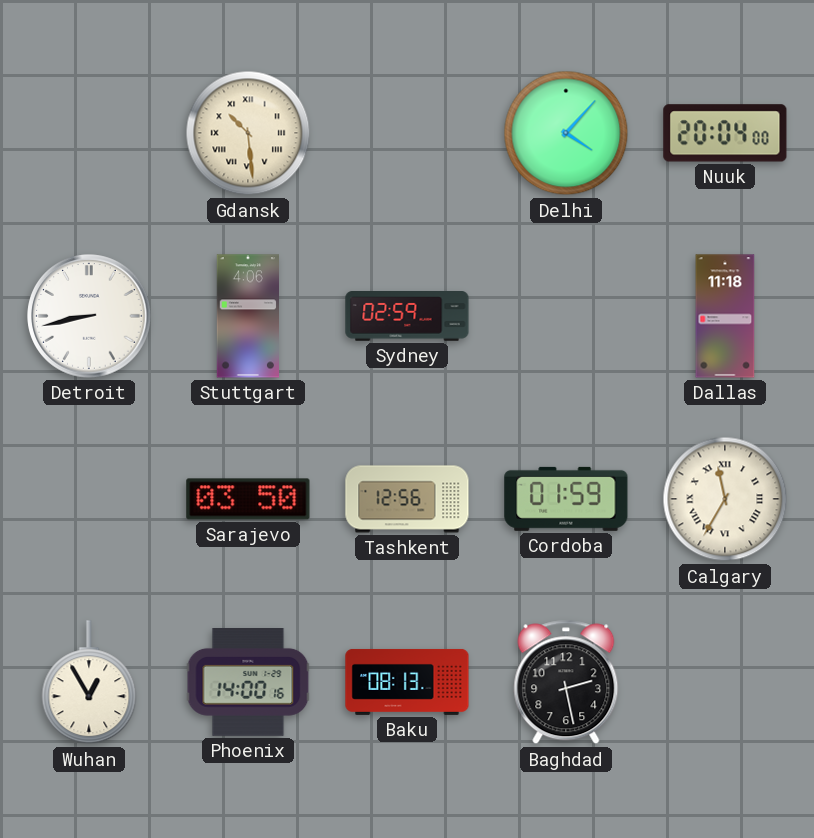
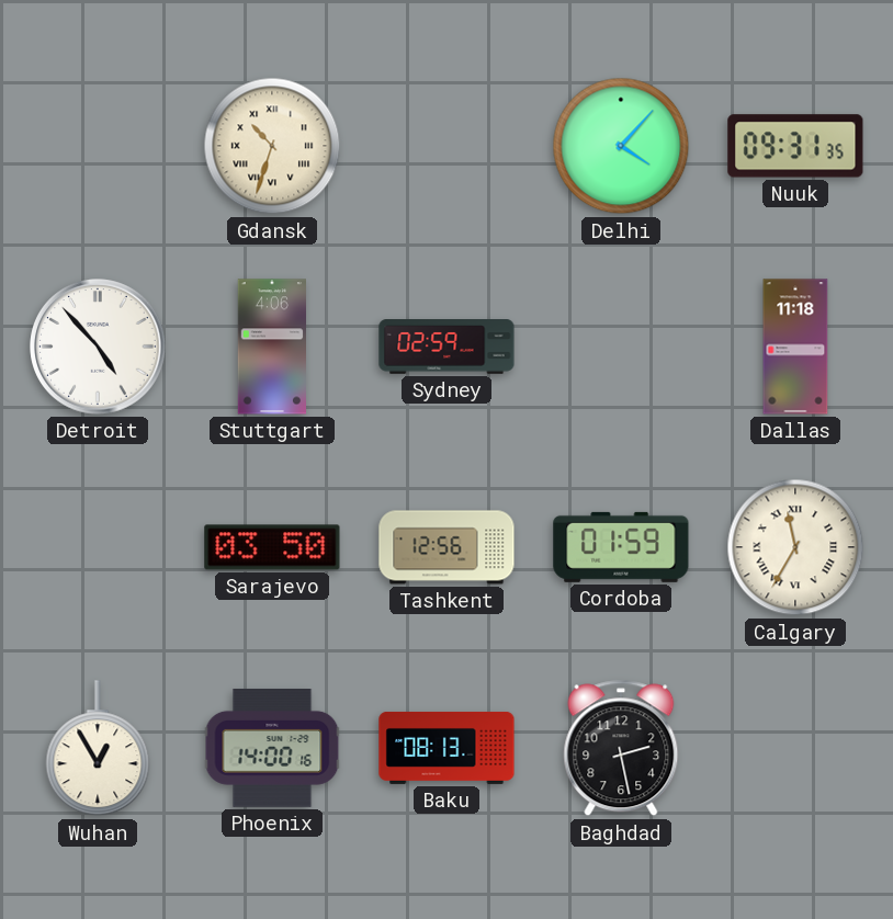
Gdansk: 10:29 -> 10:33
Nuuk: 20:04 -> 09:31
Detroit: 8:43 -> 4:53
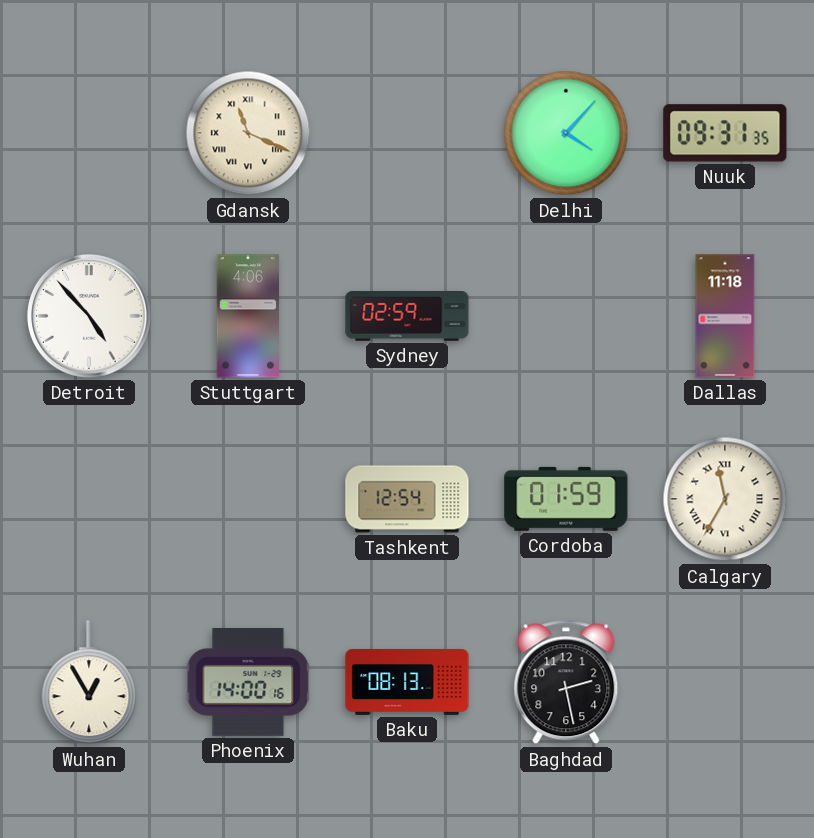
Gdansk: 10:33 -> 11:19
Sarajevo: 03:50 -> none
Tashkent: 12:56 -> 12:54
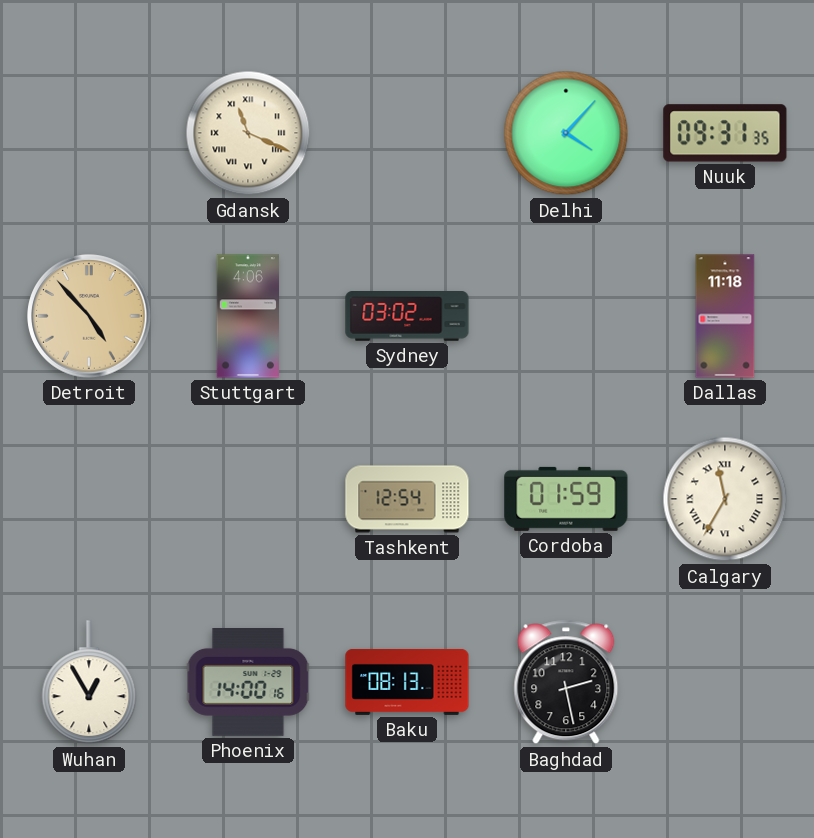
Detroit dial: white -> champagne
Sydney: 02:59 -> 03:02
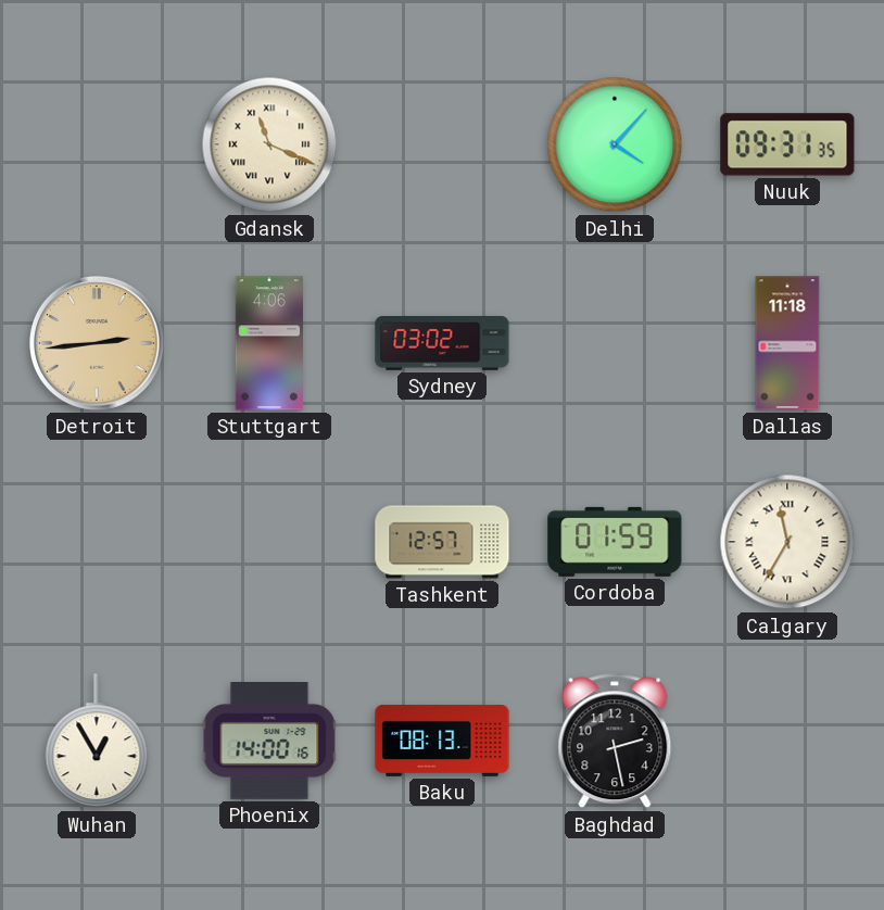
Detroit: 4:53 -> 2:44
Tashkent: 12:54 -> 12:57
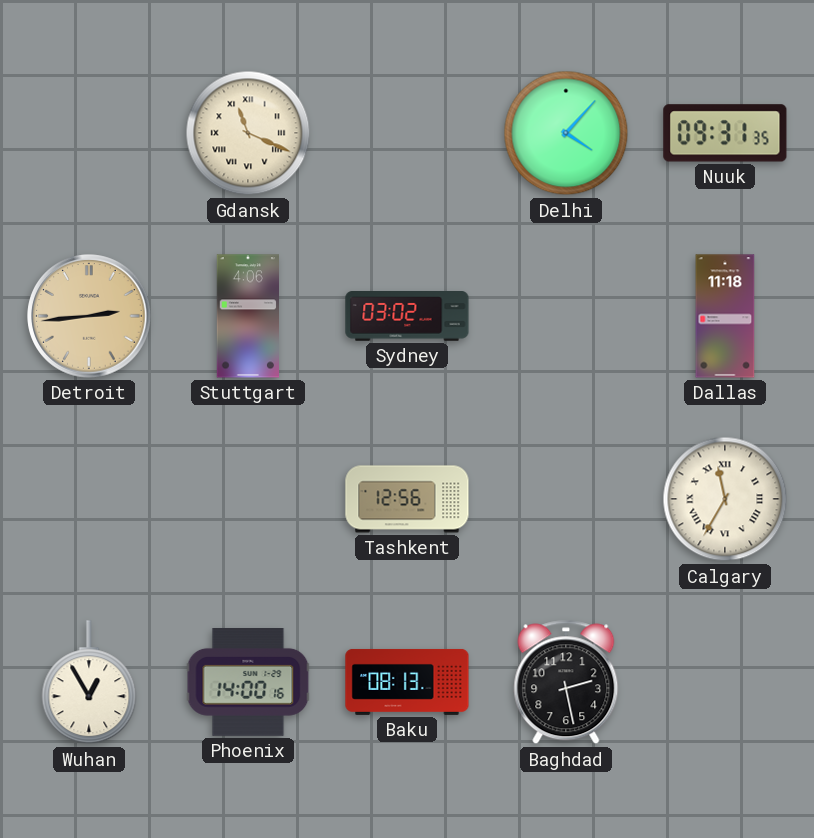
Tashkent: 12:57 -> 12:56
Cordoba: 01:59 -> none
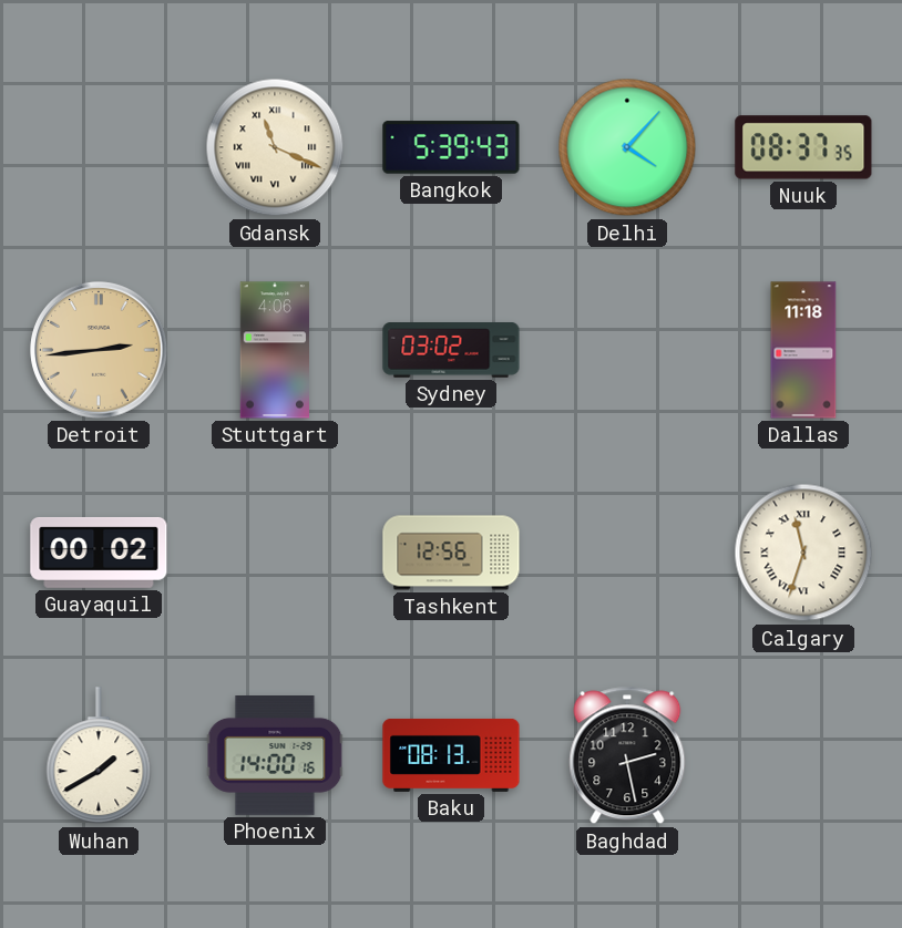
Bangkok: none -> 5:39
Nuuk: 09:31 -> 08:37
Guayaquil: none -> 00:02
Calgary: 11:35 -> 11:33
Wuhan: 12:55 -> 1:40
